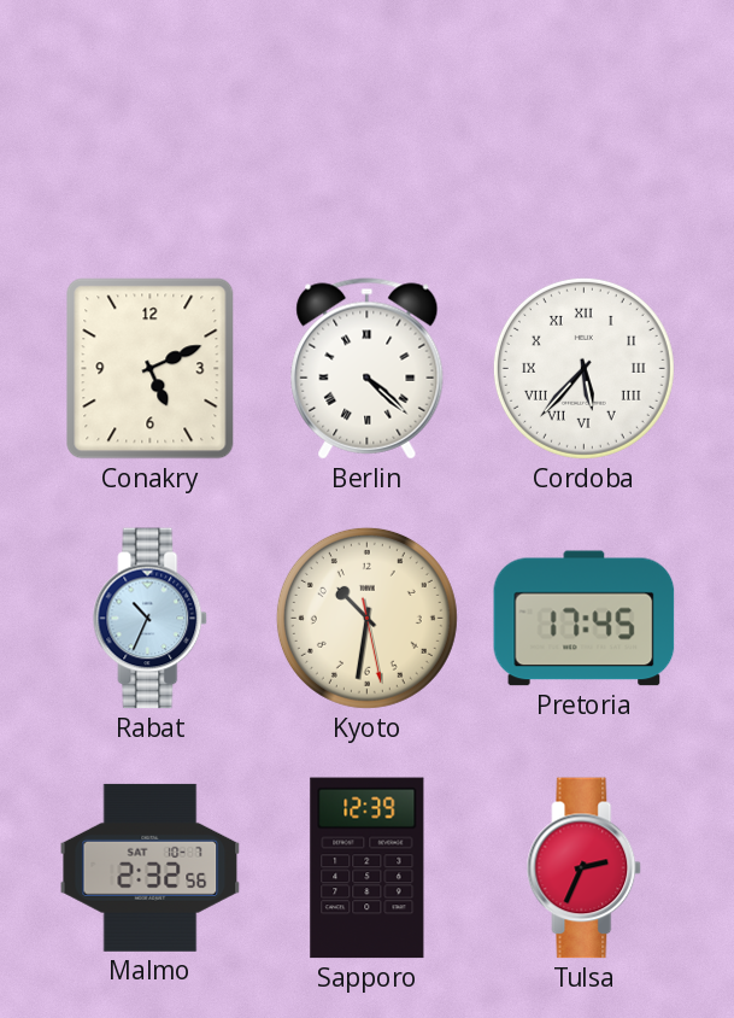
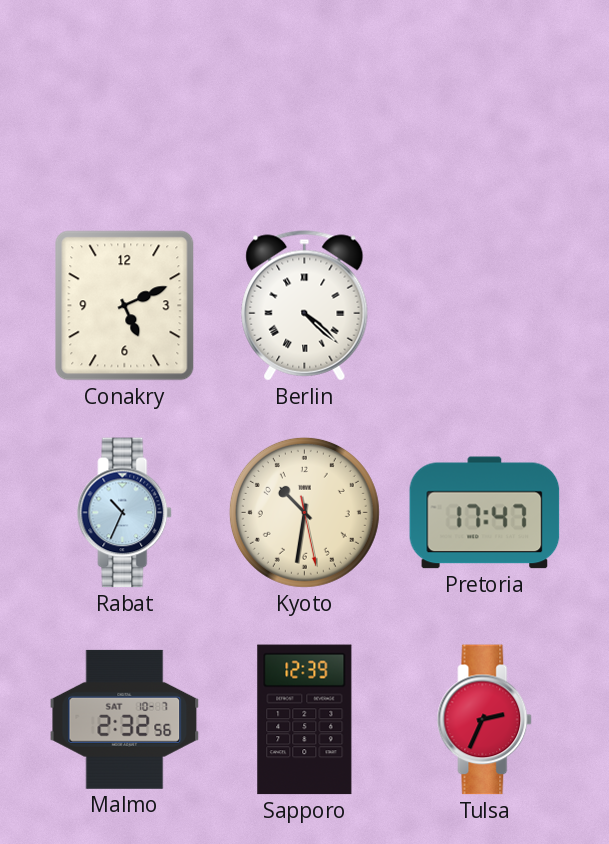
Cordoba: 5:37 -> none
Pretoria: 17:45 -> 17:47
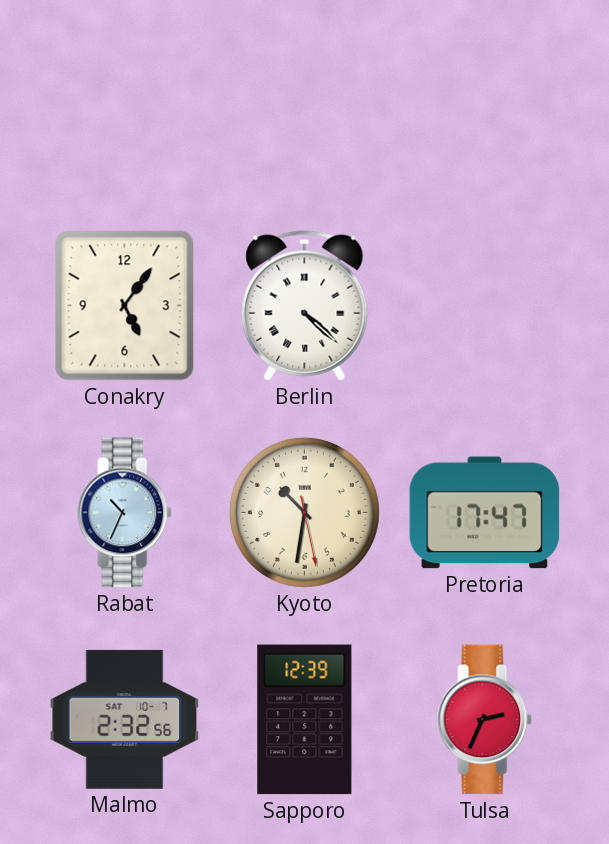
Conakry: 5:11 -> 5:06
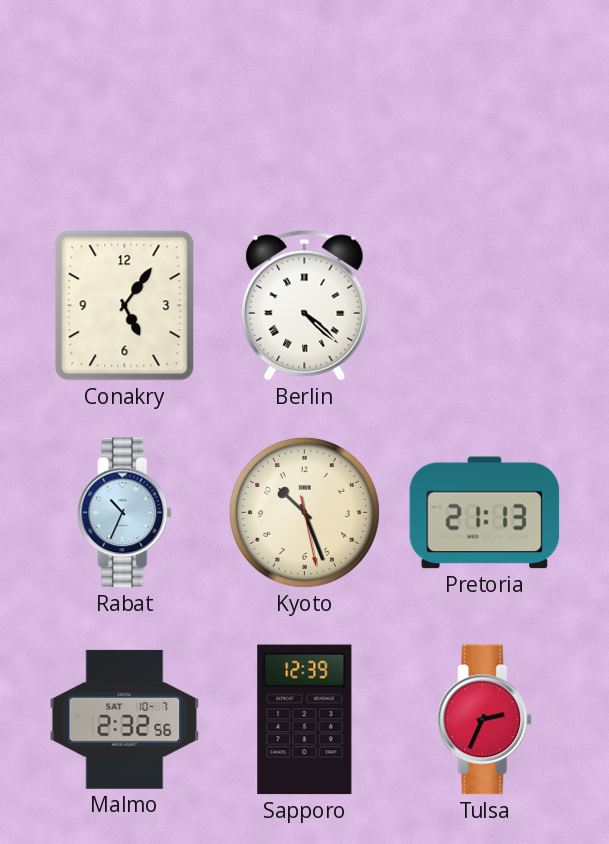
Kyoto: 10:31 -> 10:26
Pretoria: 17:47 -> 21:13
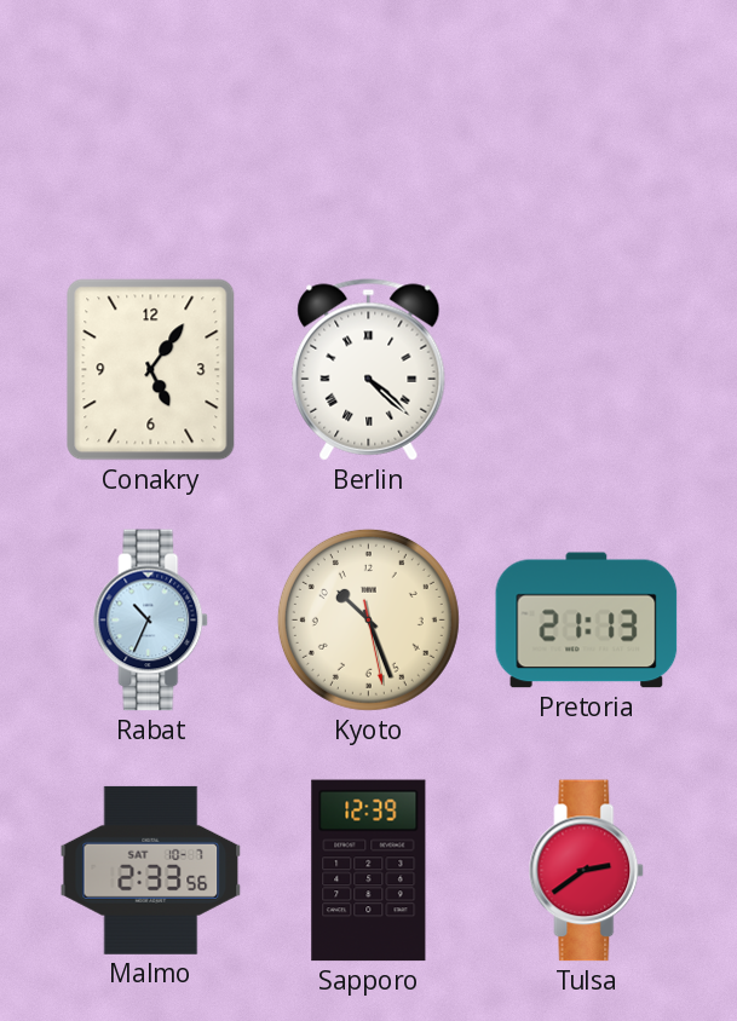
Malmo: 2:32 -> 2:33
Tulsa: 2:34 -> 2:39
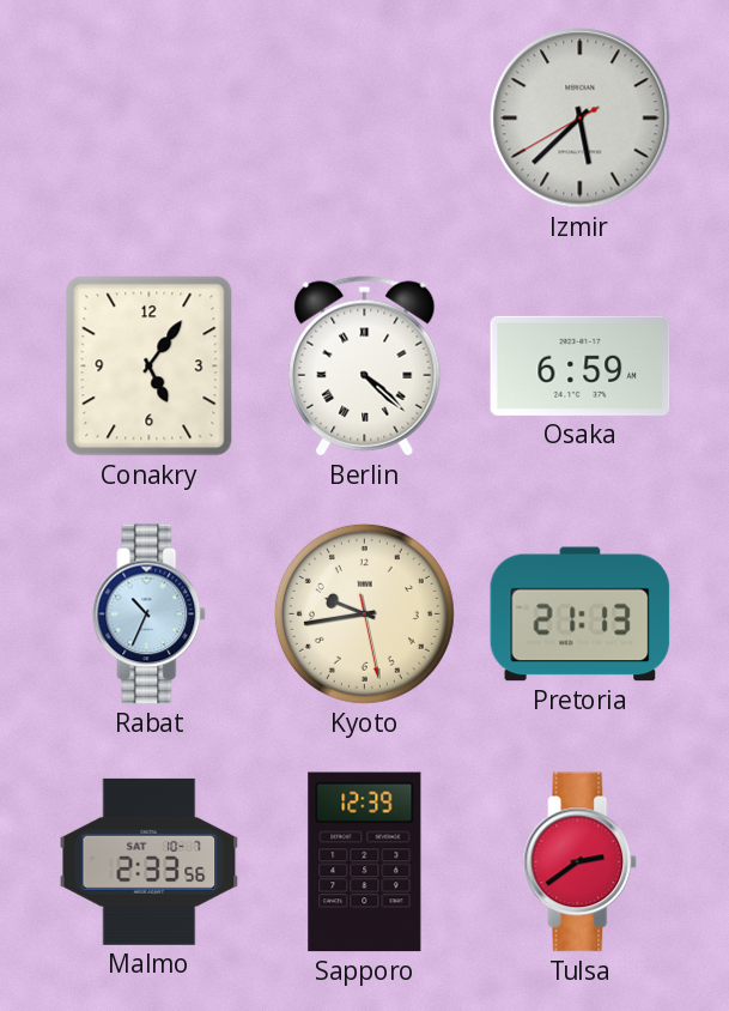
Izmir: none -> 5:37
Osaka: none -> 6:59
Kyoto: 10:26 -> 9:43
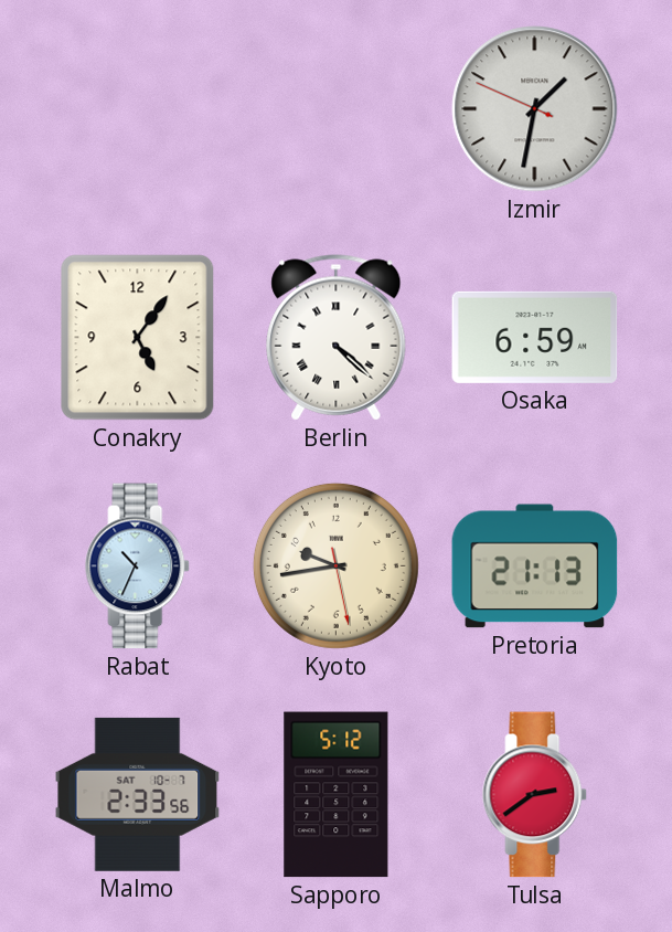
Izmir: 5:37 -> 1:31
Sapporo: 12:39 -> 5:12
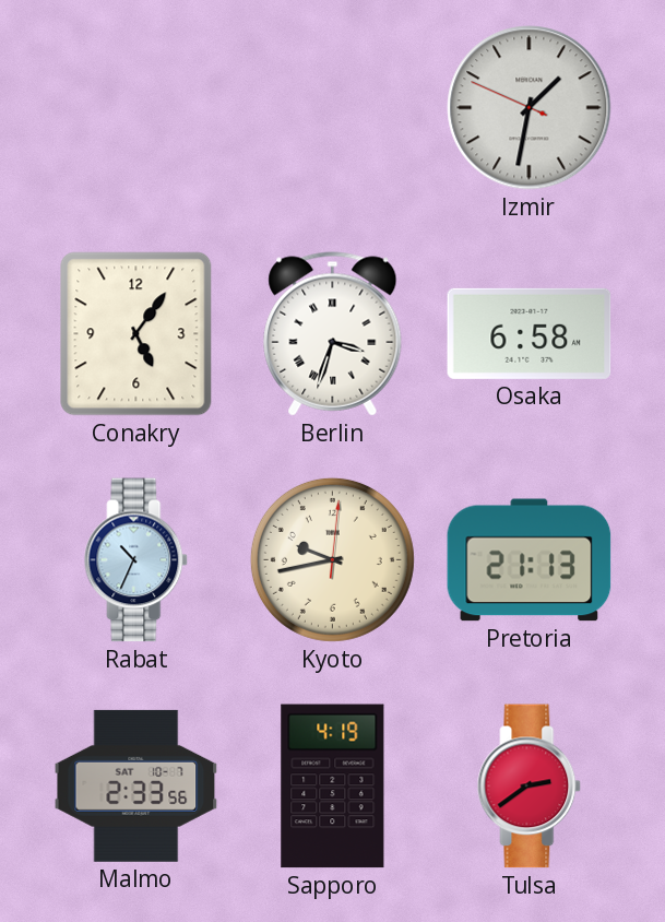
Berlin: 4:22 -> 3:33
Osaka: 6:59 -> 6:58
Kyoto: 9:43:28 -> 9:43:01
Sapporo: 5:12 -> 4:19
